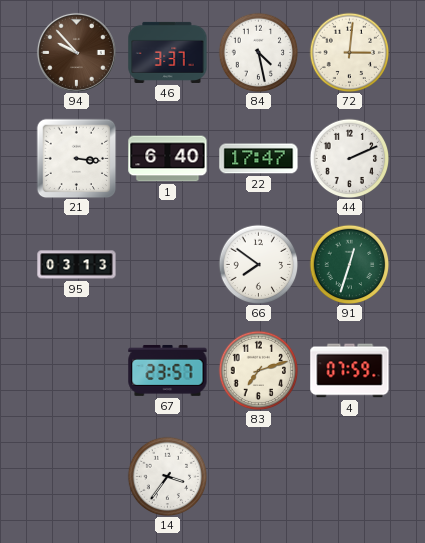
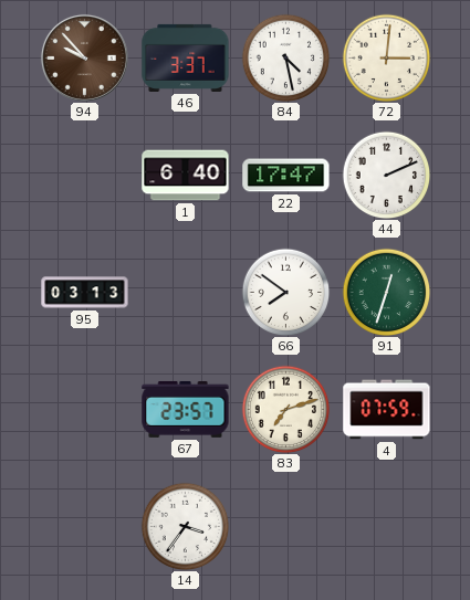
21: 3:16 -> none
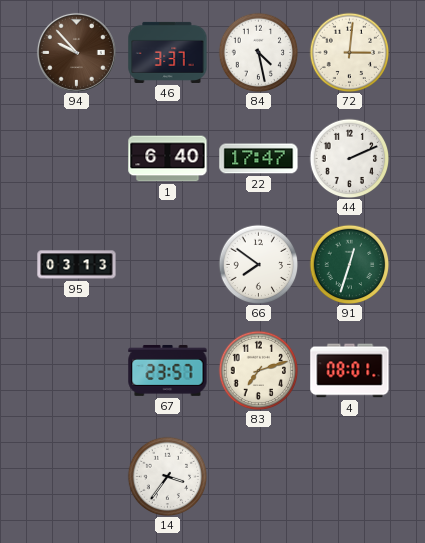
4: 07:59 -> 08:01
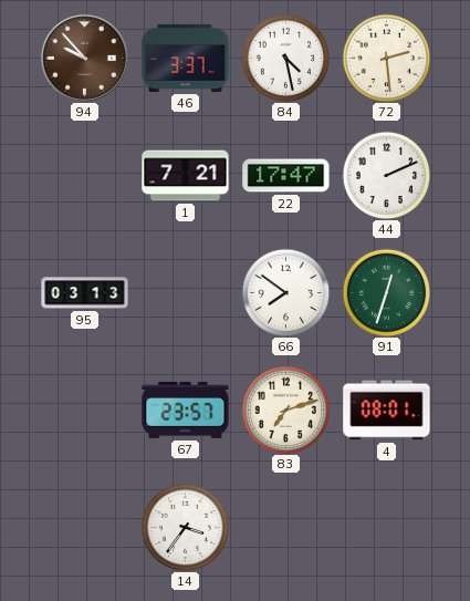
72: 3:01 -> 2:29
1: 6:40 -> 7:21
